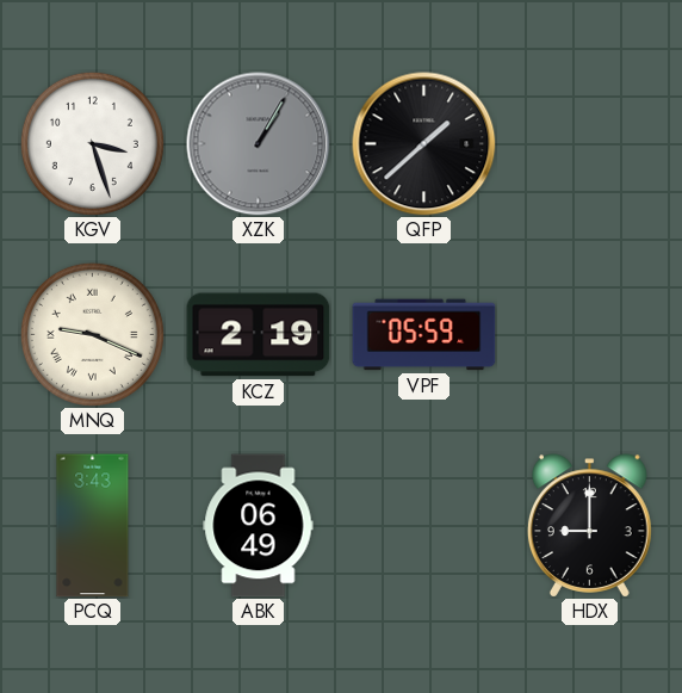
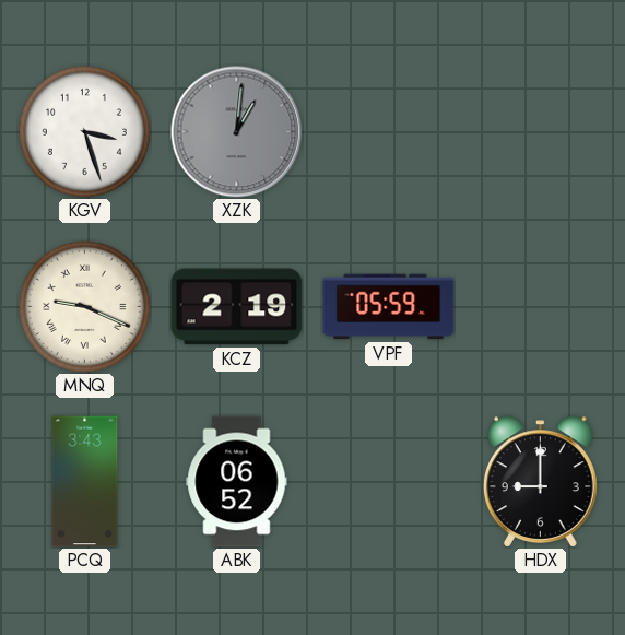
XZK: 1:05 -> 1:01
QFP: 1:38 -> none
ABK: 06:49 -> 06:52
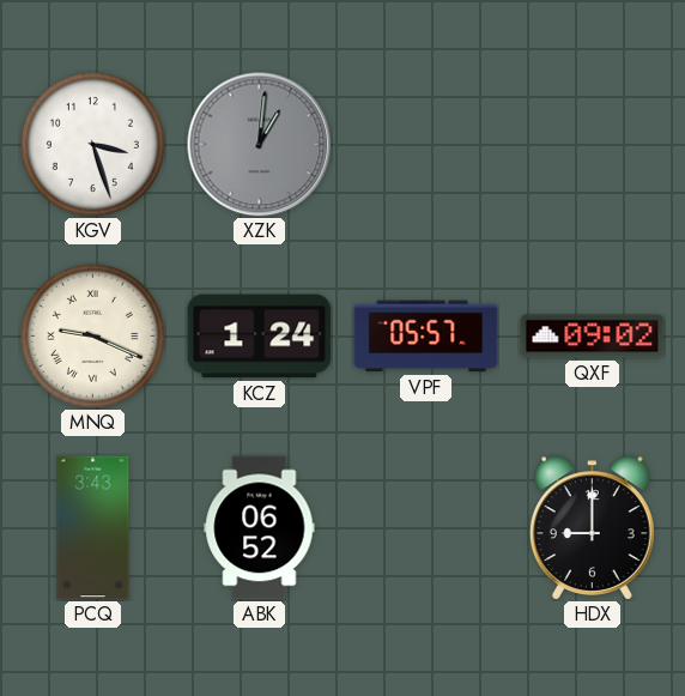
KCZ: 2:19 -> 1:24
VPF: 05:59 -> 05:57
QXF: none -> 09:02
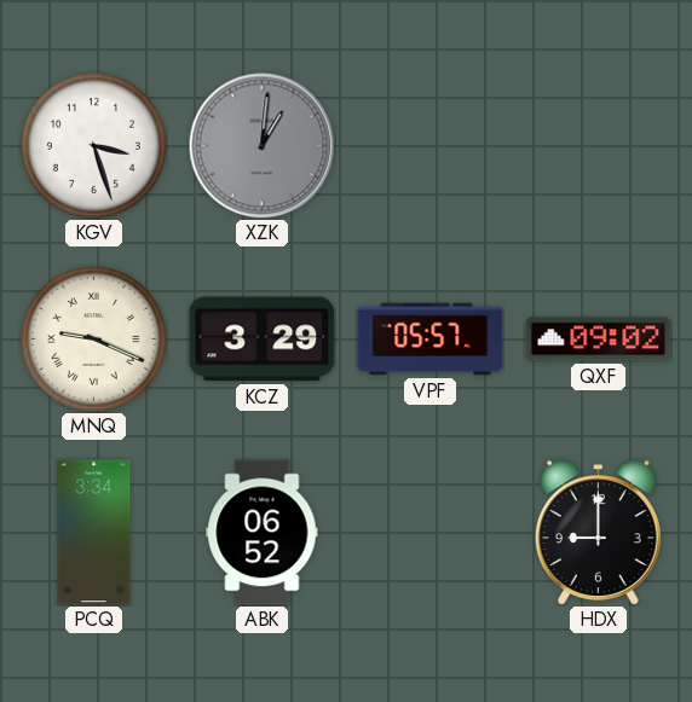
KCZ: 1:24 -> 3:29
PCQ: 3:43 -> 3:34
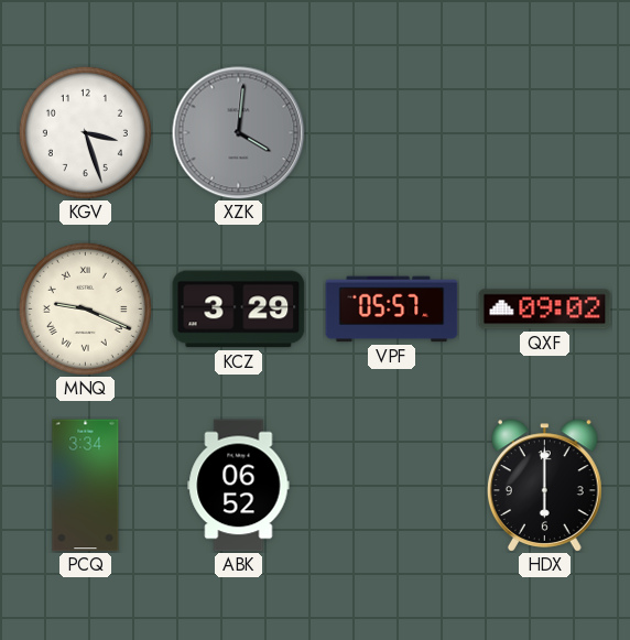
XZK: 1:01 -> 4:01
HDX: 9:00 -> 6:00
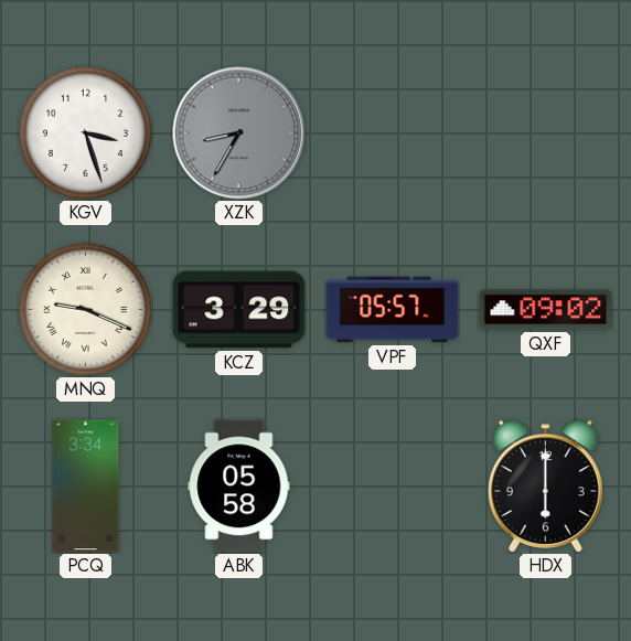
XZK: 4:01 -> 8:35
ABK: 06:52 -> 05:58
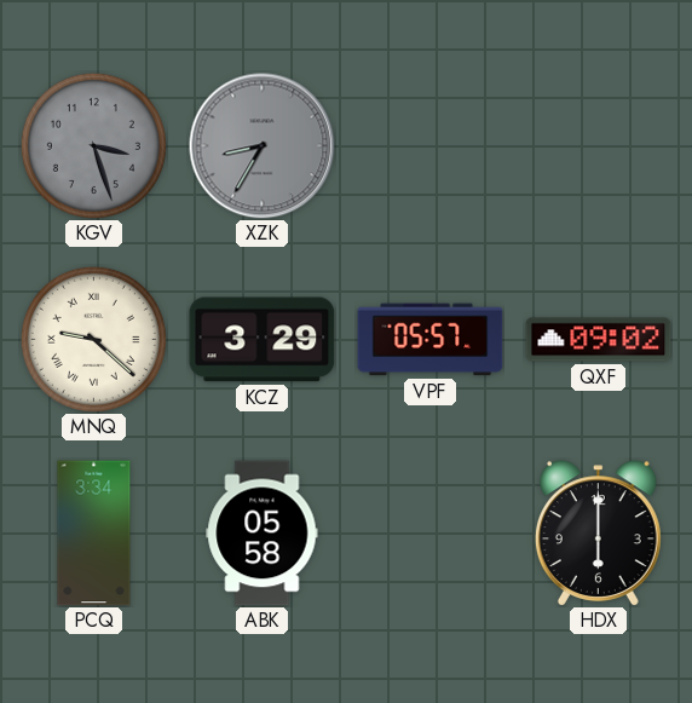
KGV dial: white -> grey
MNQ: 9:19 -> 9:22
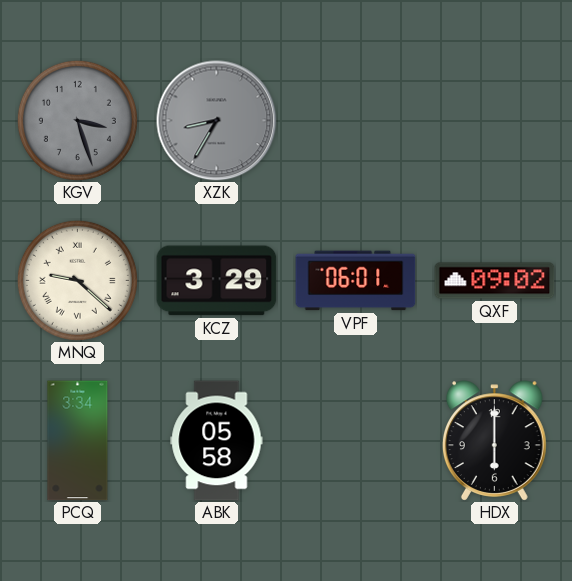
VPF: 05:57 -> 06:01
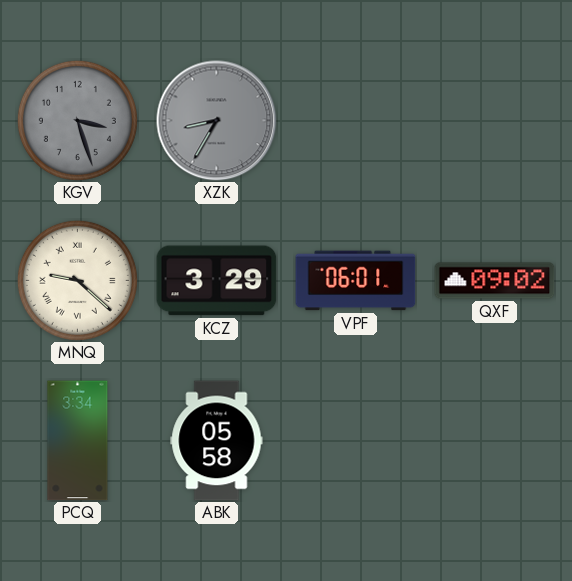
HDX: 6:00 -> none
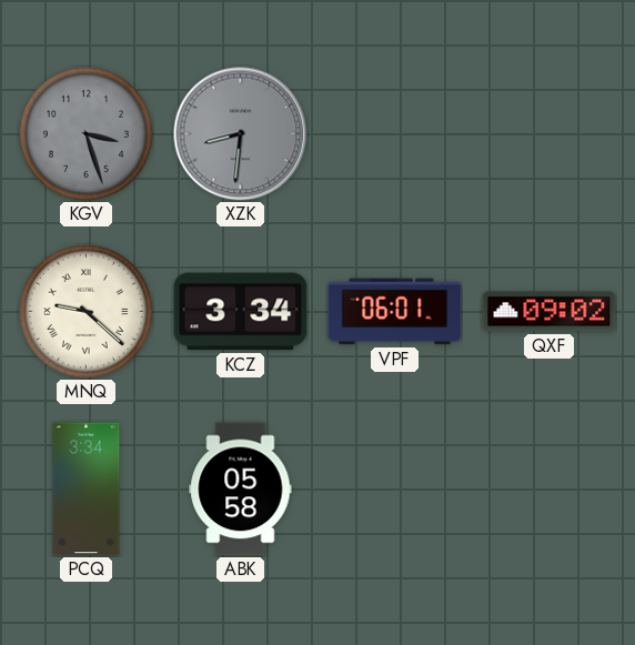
XZK: 8:35 -> 8:31
KCZ: 3:29 -> 3:34
